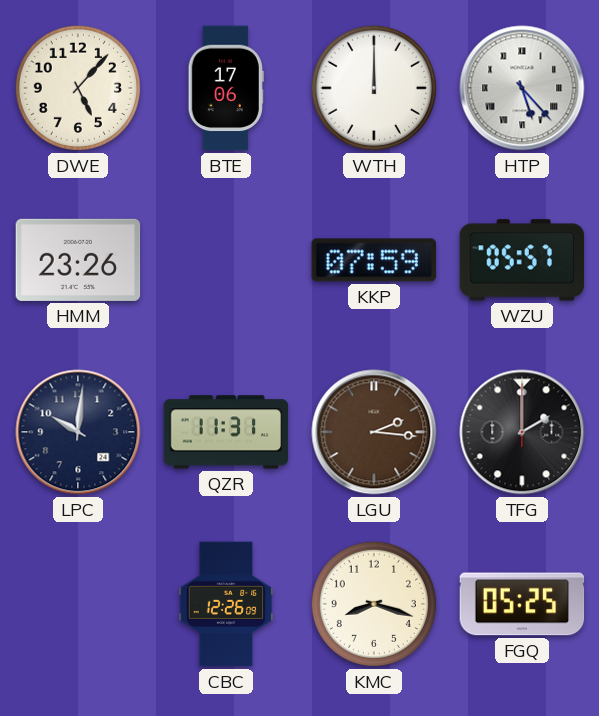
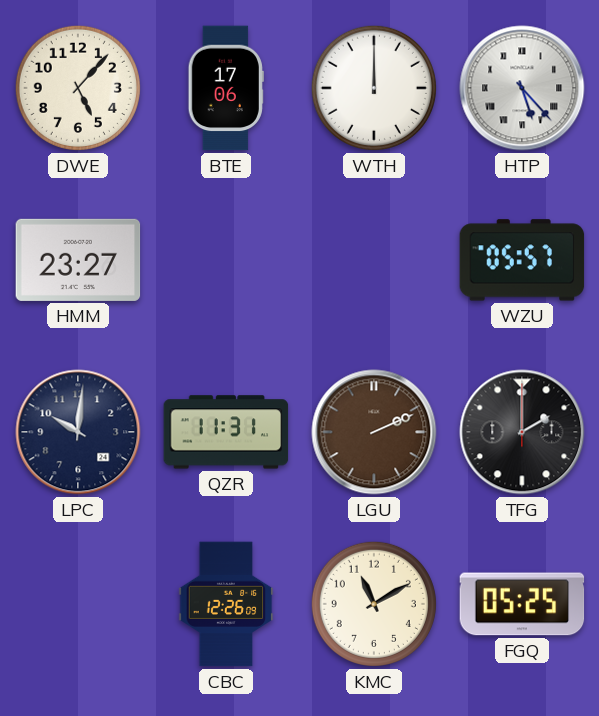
HMM: 23:26 -> 23:27
KKP: 07:59 -> none
LGU: 2:16 -> 2:11
KMC: 8:18 -> 11:10
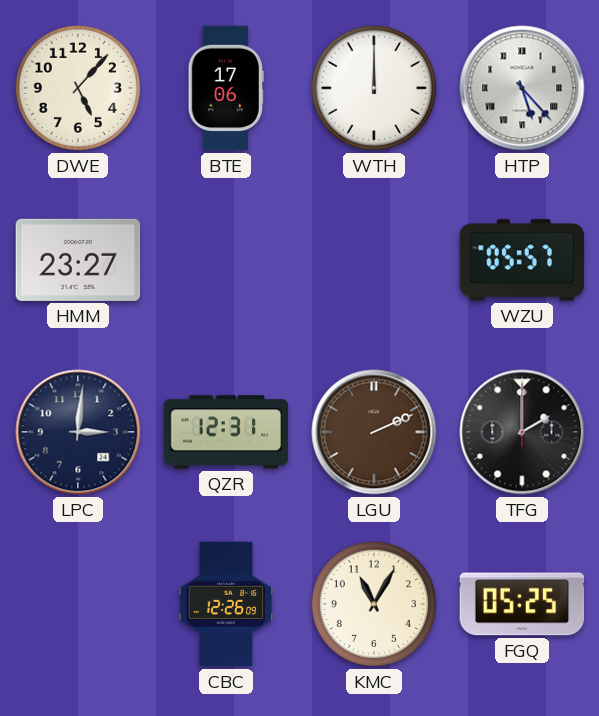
LPC: 10:01 -> 3:01
QZR: 11:31 -> 12:31
KMC: 11:10 -> 11:05
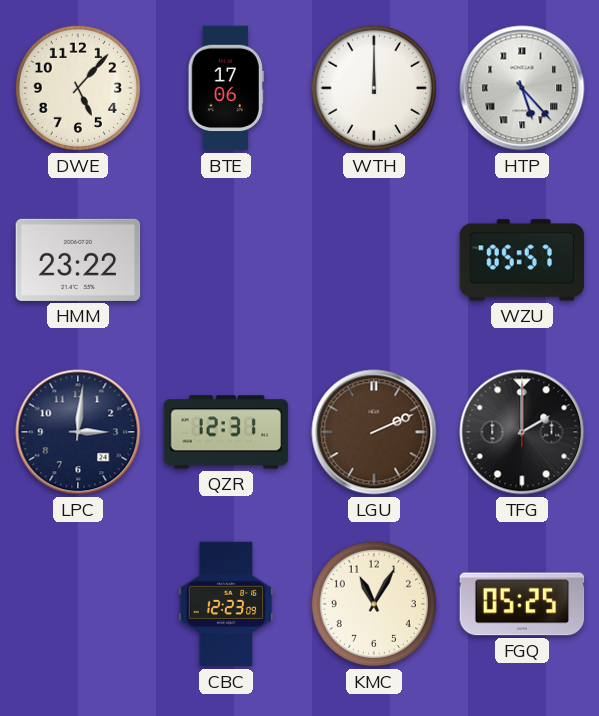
HMM: 23:27 -> 23:22
CBC: 12:26 -> 12:23
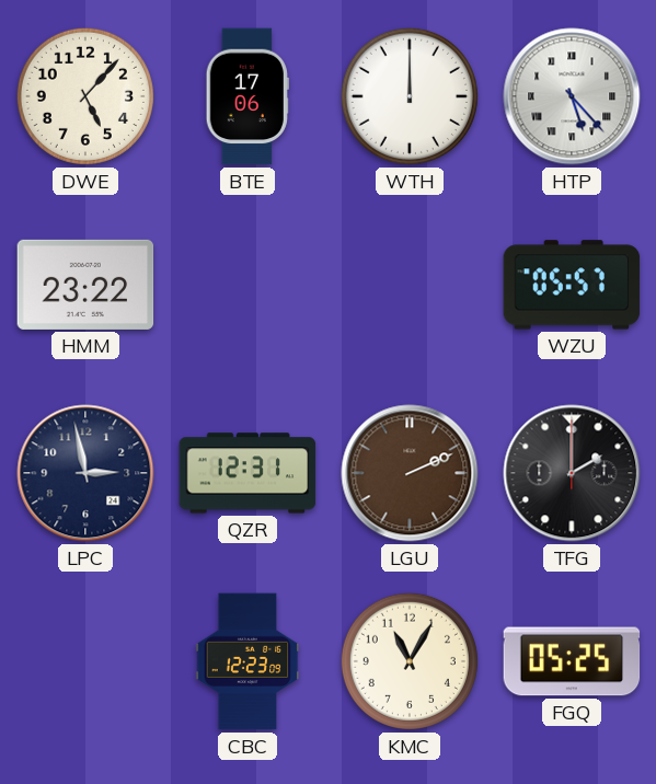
LPC: 3:01 -> 2:58
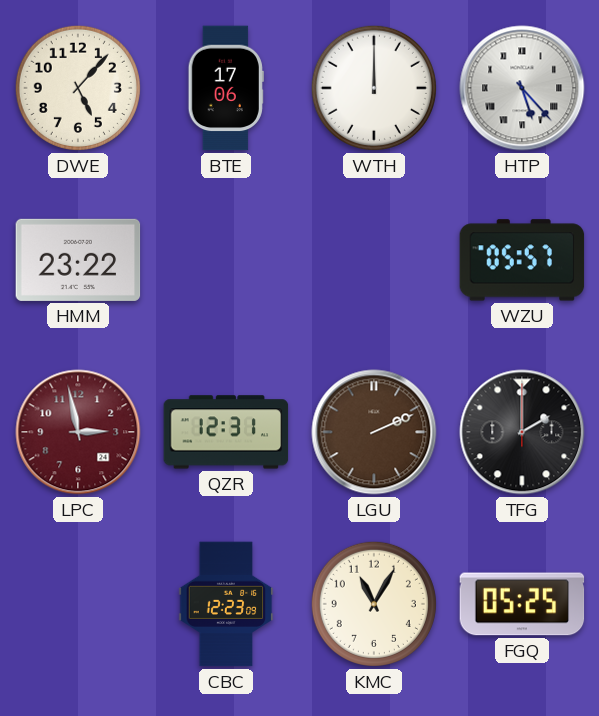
LPC dial: navy -> burgundy
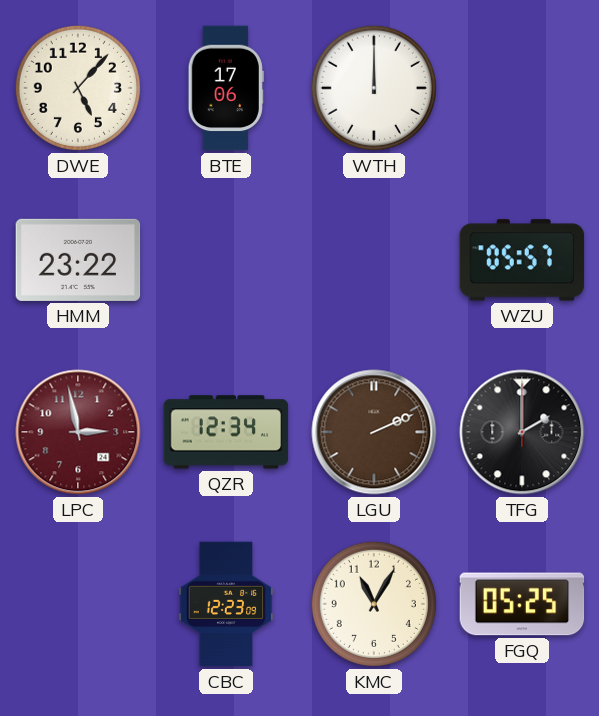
HTP: 5:23 -> none
QZR: 12:31 -> 12:34
